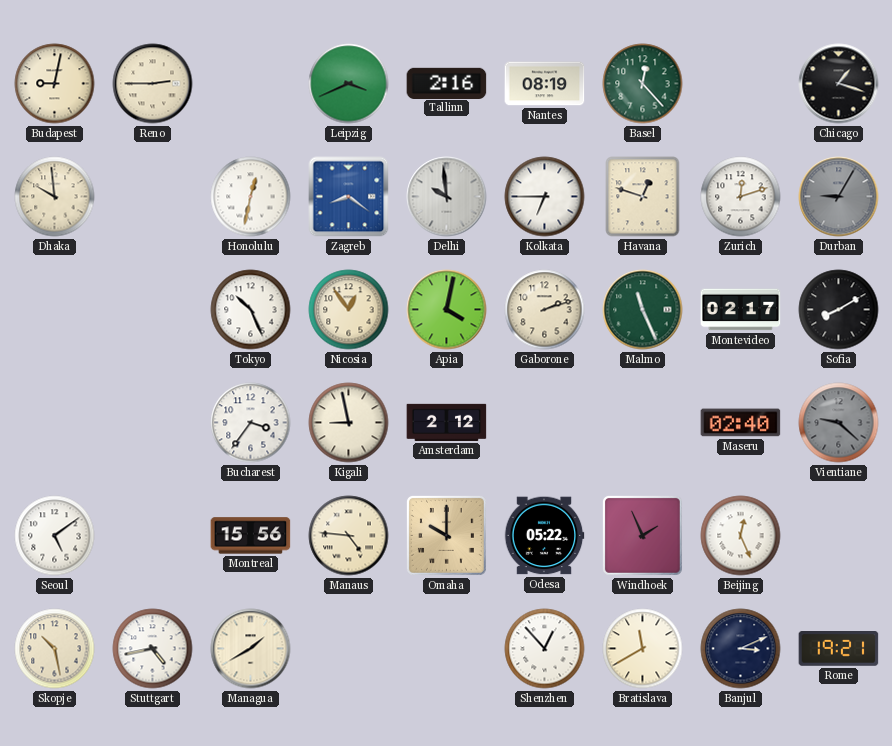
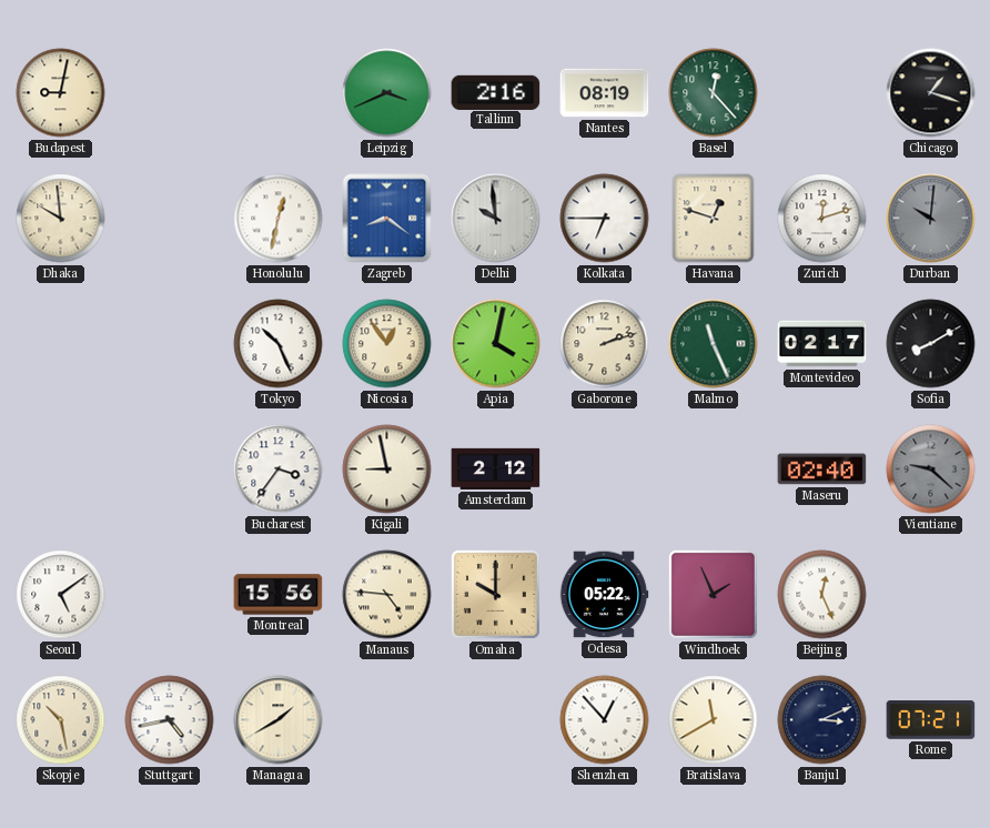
Reno: 2:45 -> none
Durban: 9:05 -> 10:01
Rome: 19:21 -> 07:21
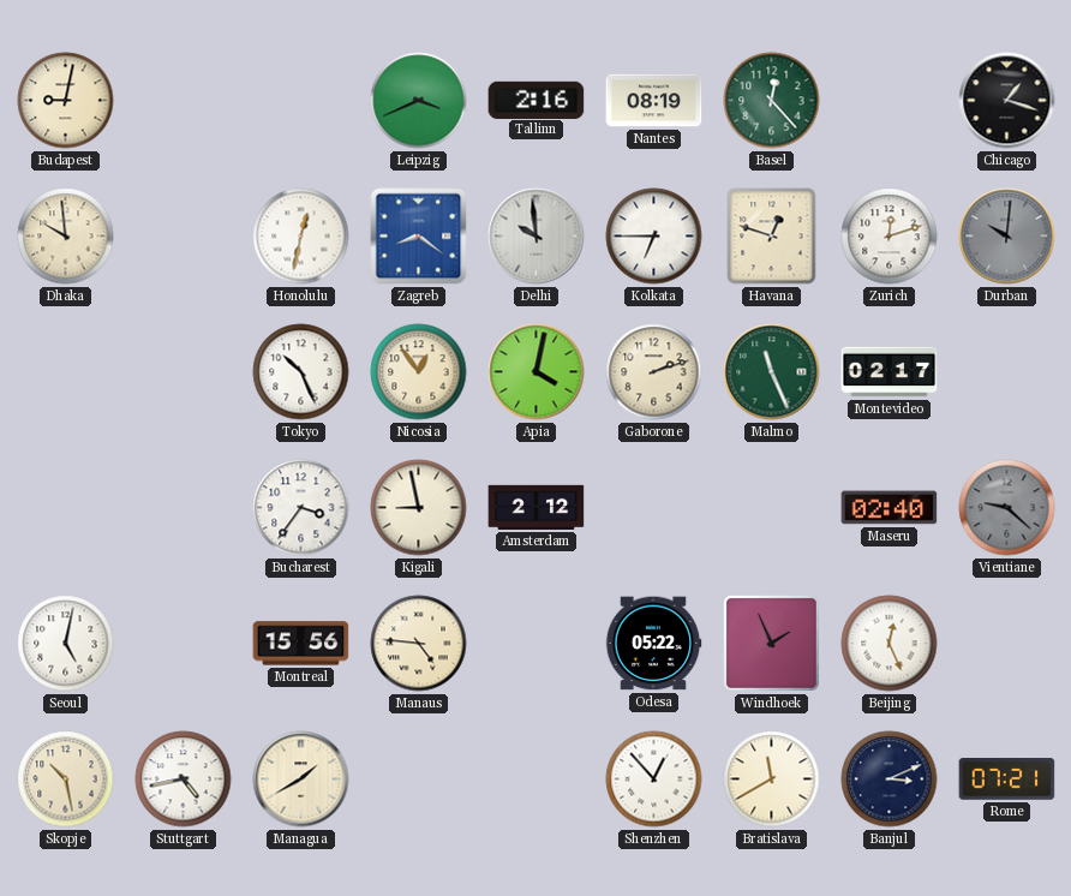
Sofia: 8:10 -> none
Seoul: 5:09 -> 5:02
Omaha: 10:00 -> none
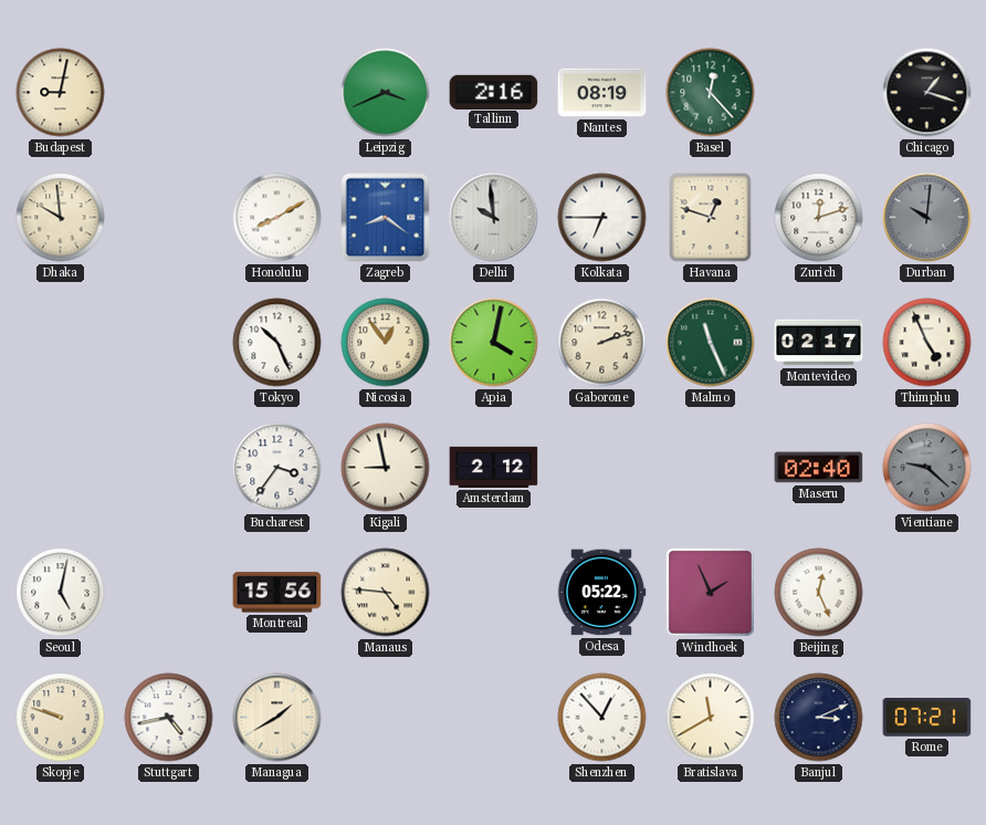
Honolulu: 12:32 -> 8:10
Thimphu: none -> 4:56
Skopje: 10:28 -> 9:48
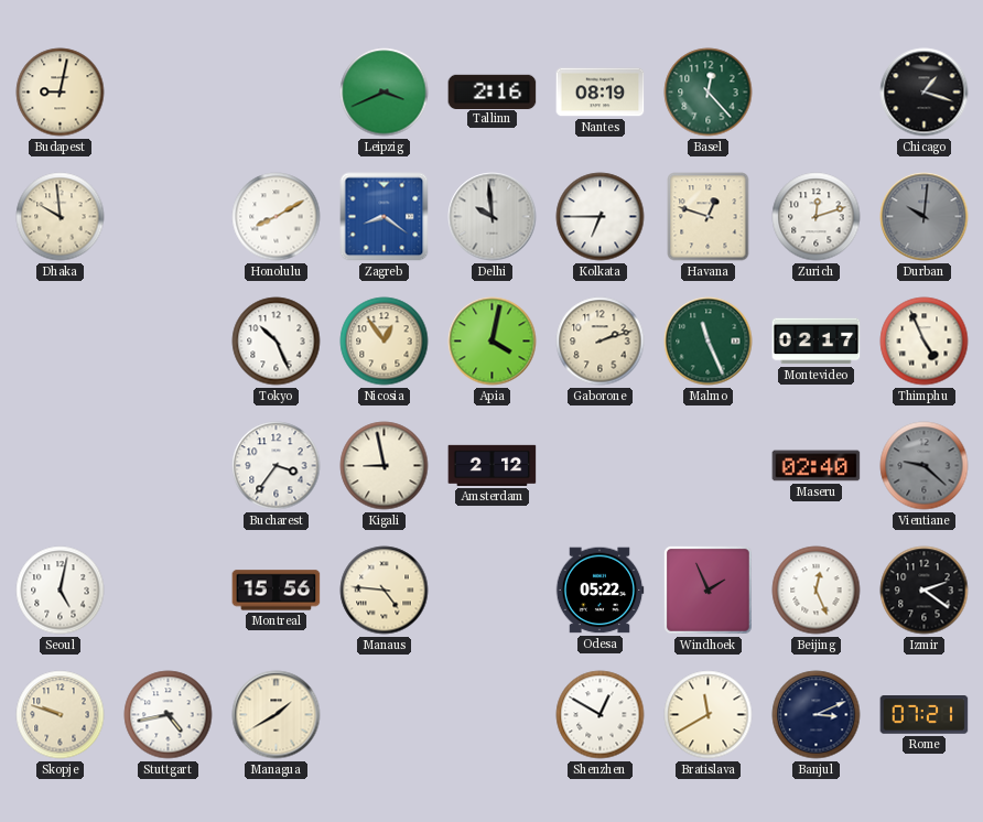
Izmir: none -> 2:21
Shenzhen: 12:53 -> 12:50
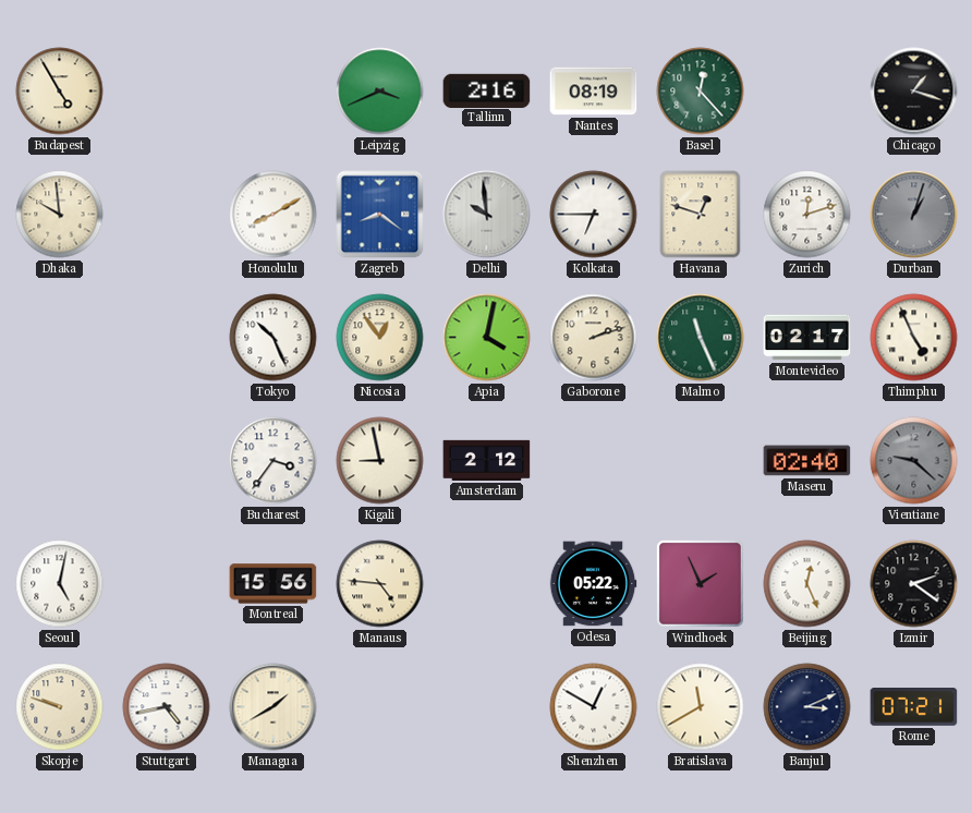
Budapest: 9:02 -> 4:55
Durban: 10:01 -> 1:03
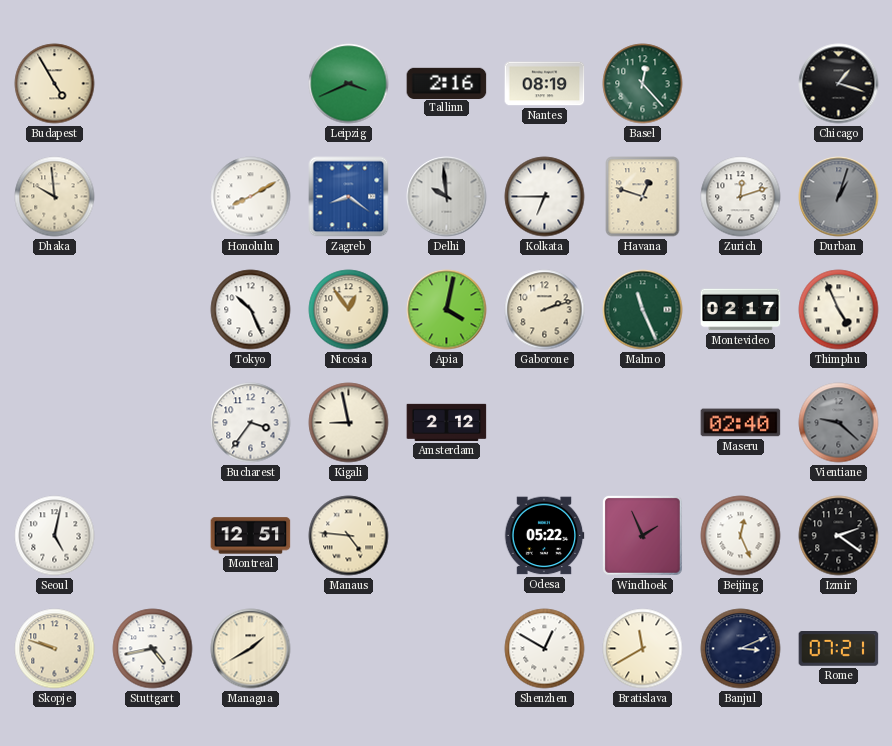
Montreal: 15:56 -> 12:51
